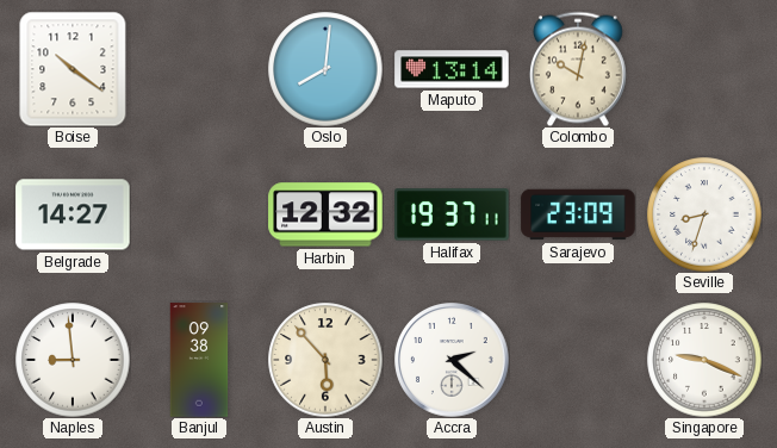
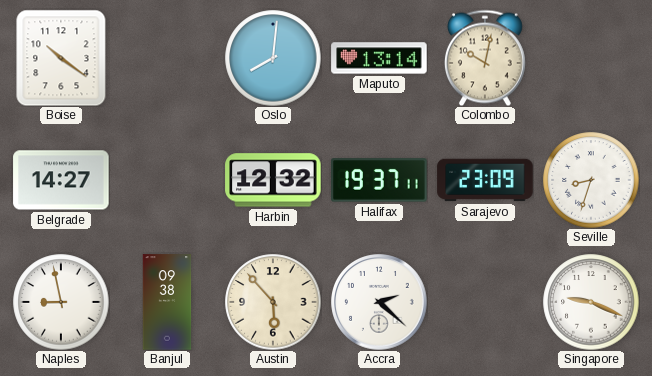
Naples: 8:59 -> 8:58
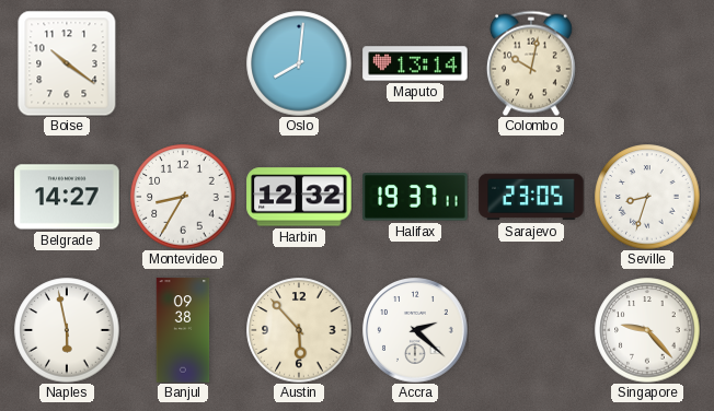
Montevideo: none -> 8:35
Sarajevo: 23:09 -> 23:05
Naples: 8:58 -> 5:58
Singapore: 9:19 -> 9:23
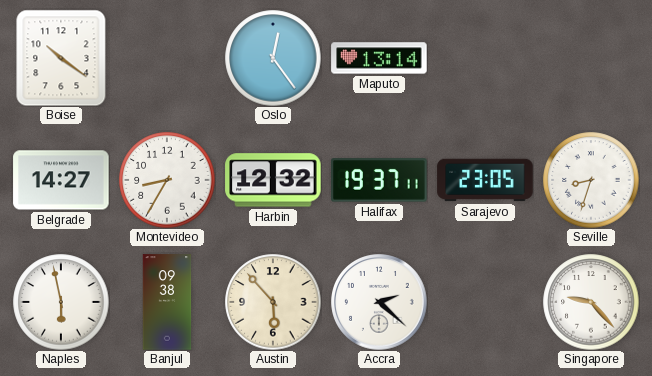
Oslo: 8:01 -> 12:24
Colombo: 10:02 -> none
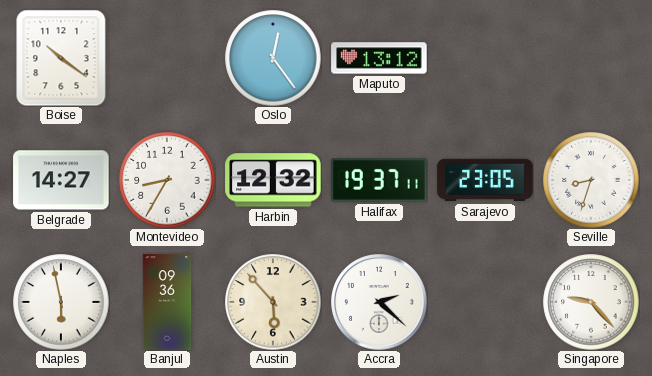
Maputo: 13:14 -> 13:12
Banjul: 09:38 -> 09:36
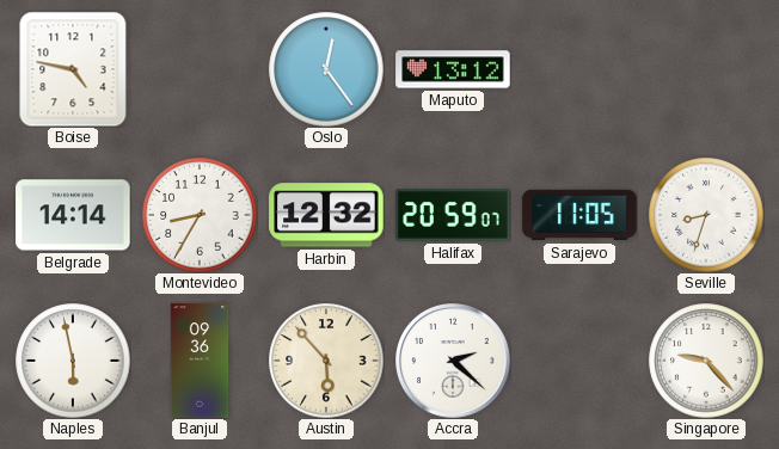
Boise: 10:21 -> 4:47
Belgrade: 14:27 -> 14:14
Halifax: 19:37 -> 20:59
Sarajevo: 23:05 -> 11:05
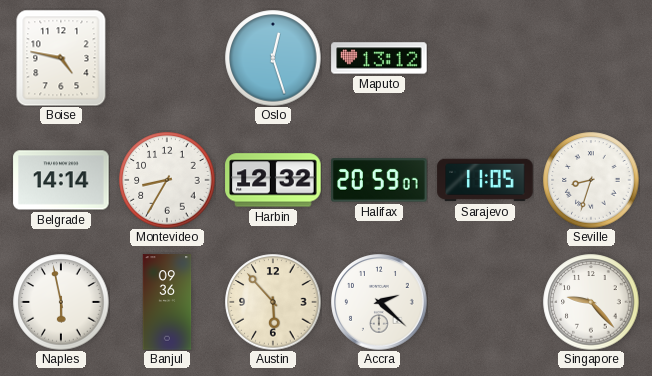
Oslo: 12:24 -> 12:27
